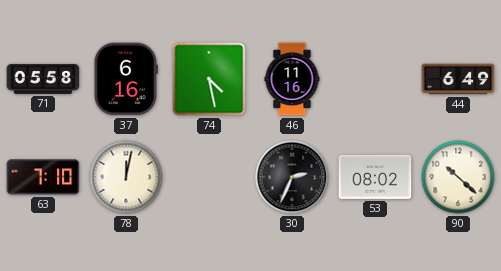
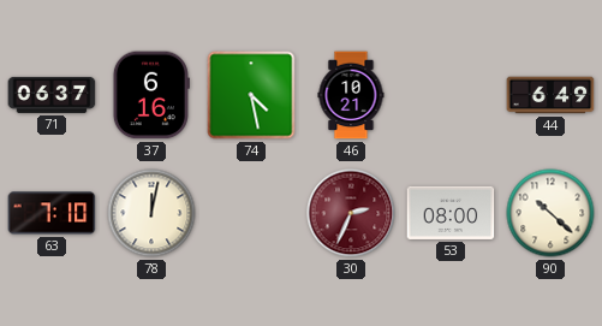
71: 05:58 -> 06:37
46: 11:16 -> 10:21
30 dial: black -> burgundy
53: 08:02 -> 08:00
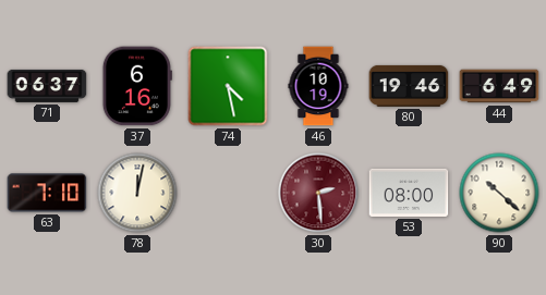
46: 10:21 -> 10:19
80: none -> 19:46
30: 2:34 -> 2:29
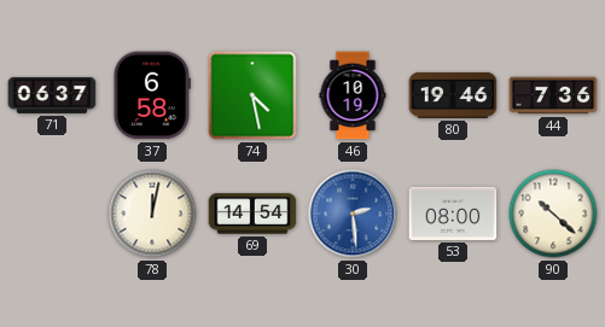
37: 6:16 -> 6:58
44: 6:49 -> 7:36
63: 7:10 -> none
69: none -> 14:54
30 dial: burgundy -> blue
